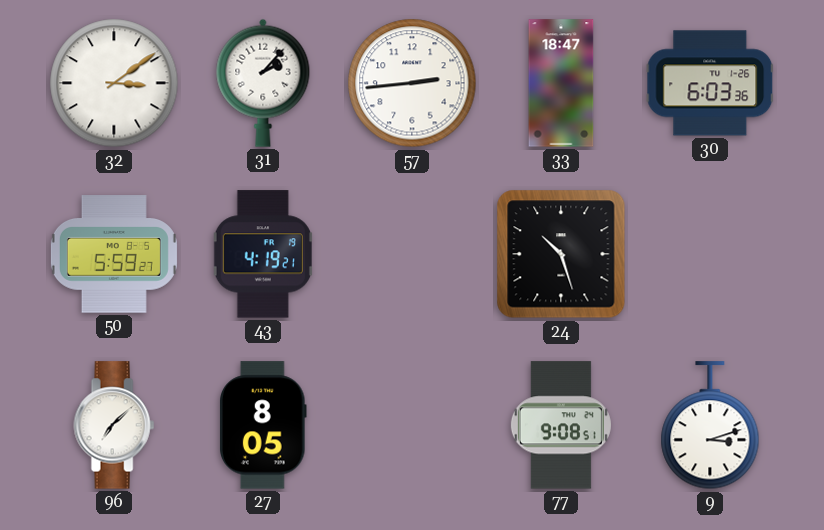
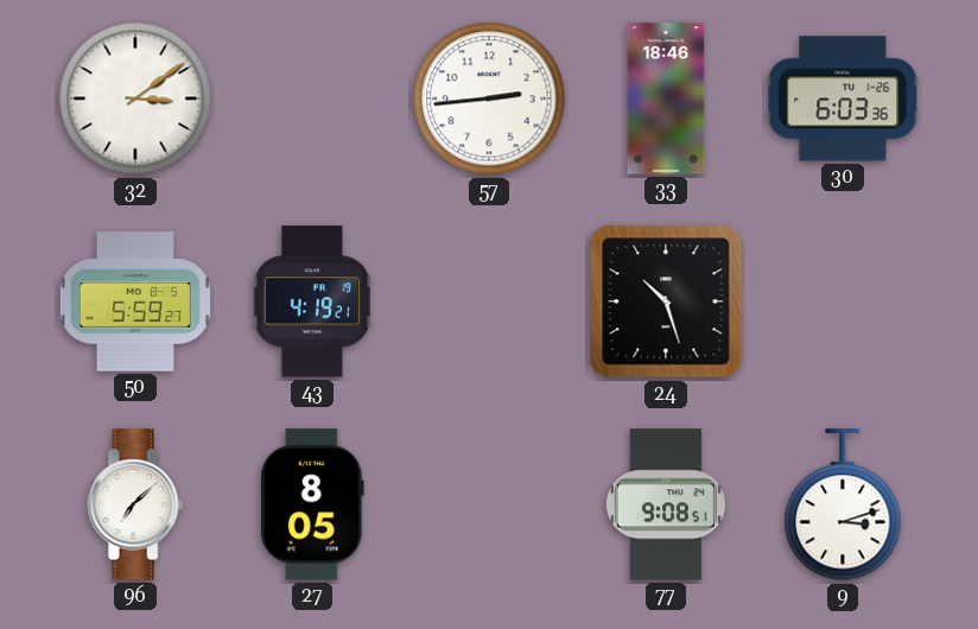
31: 2:07 -> none
33: 18:47 -> 18:46
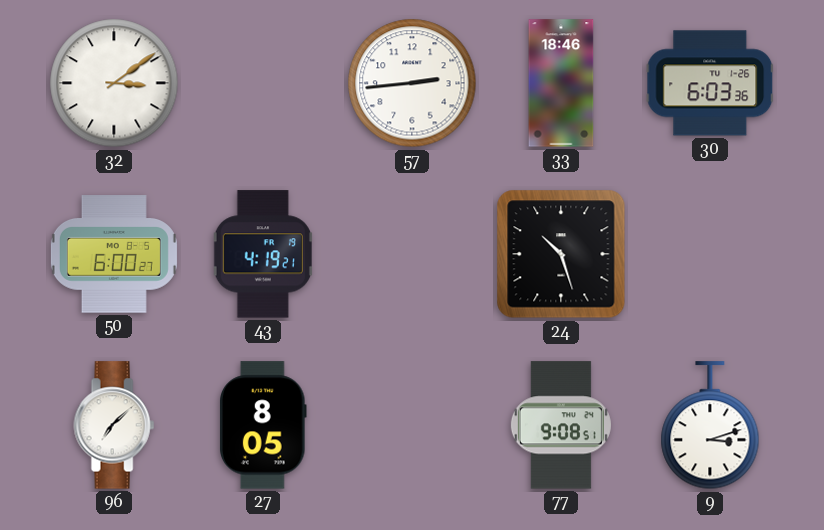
50: 5:59 -> 6:00
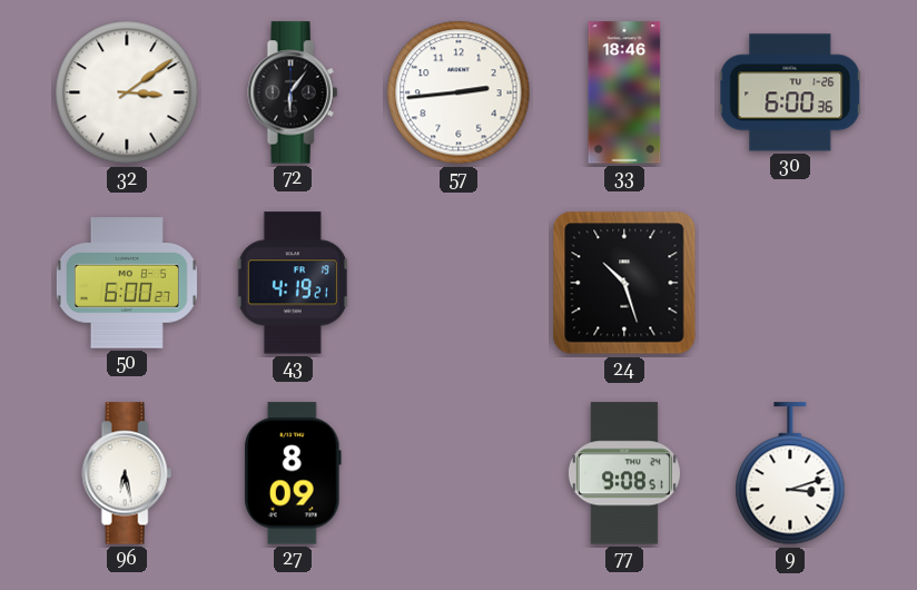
72: none -> 6:06
30: 6:03 -> 6:00
96: 7:08 -> 6:28
27: 8:05 -> 8:09
